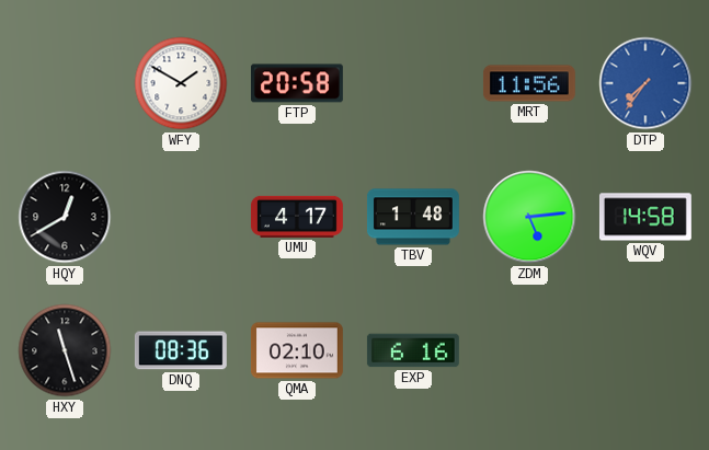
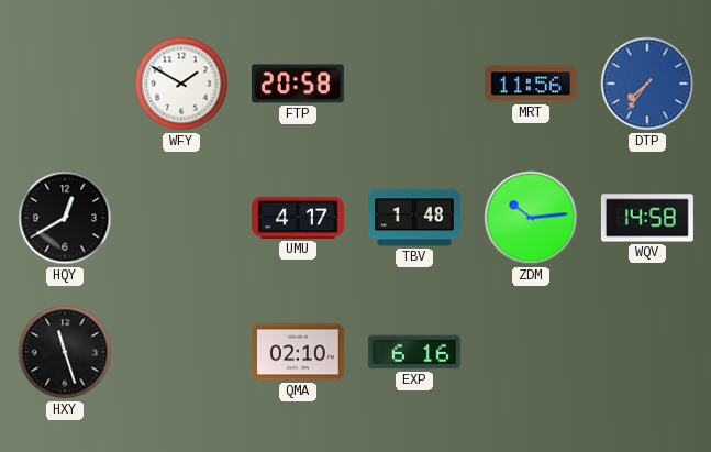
ZDM: 5:14 -> 10:14
DNQ: 08:36 -> none
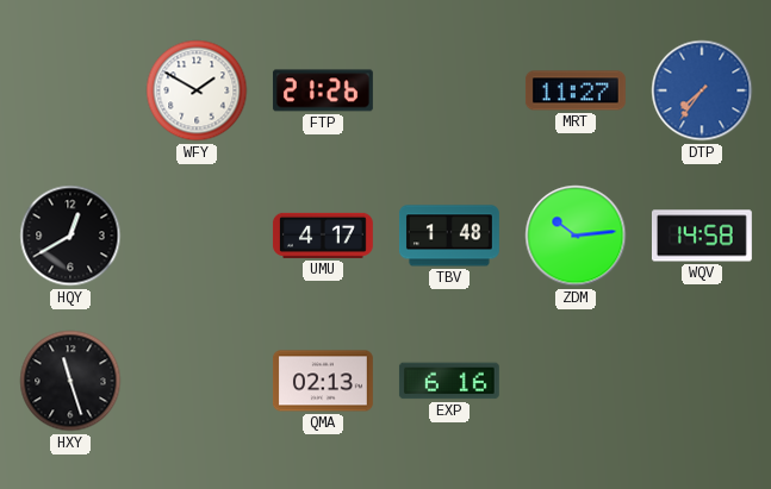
FTP: 20:58 -> 21:26
MRT: 11:56 -> 11:27
QMA: 02:10 -> 02:13
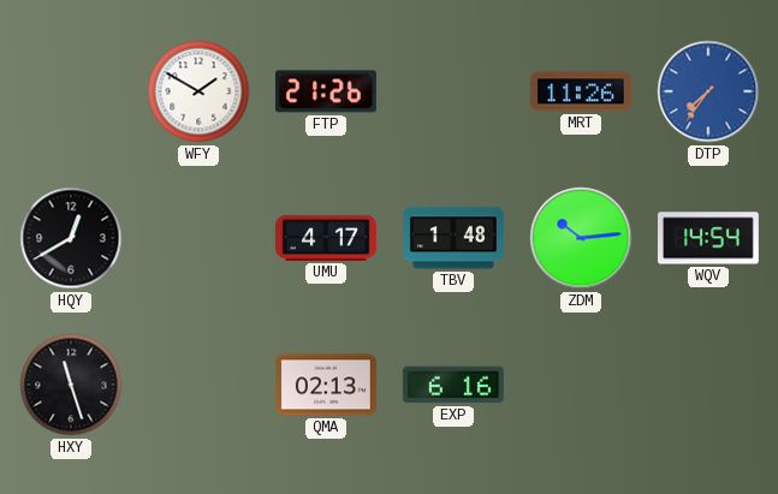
MRT: 11:27 -> 11:26
WQV: 14:58 -> 14:54
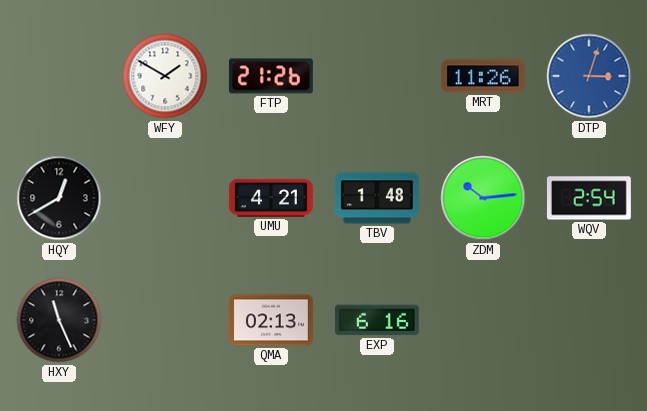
DTP: 7:36 -> 3:03
UMU: 4:17 -> 4:21
WQV: 14:54 -> 2:54
HXY: 11:27 -> 11:26
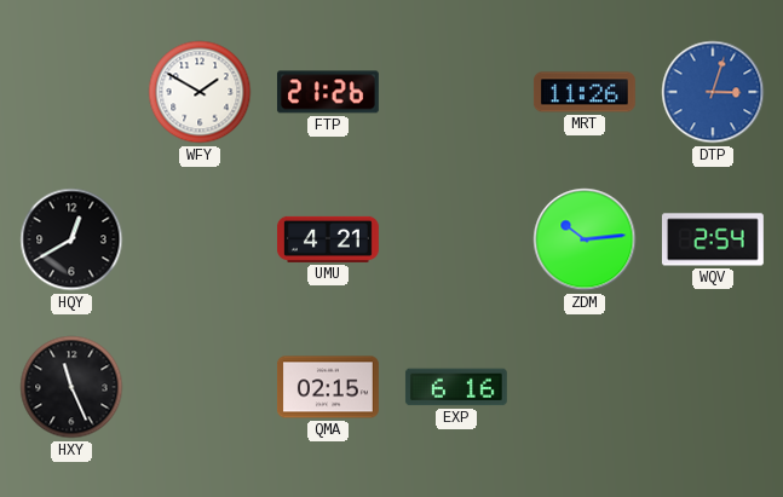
TBV: 1:48 -> none
QMA: 02:13 -> 02:15
